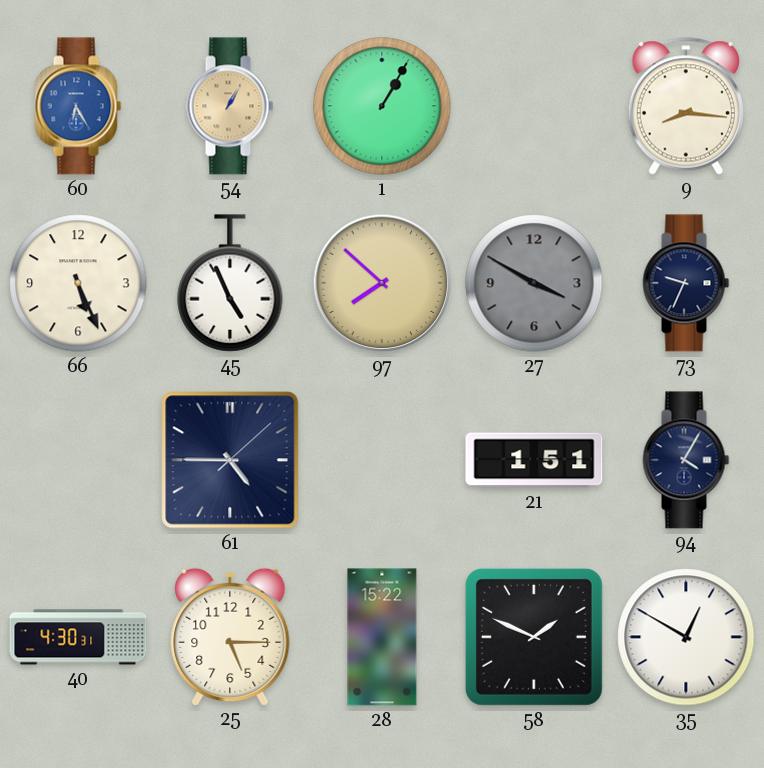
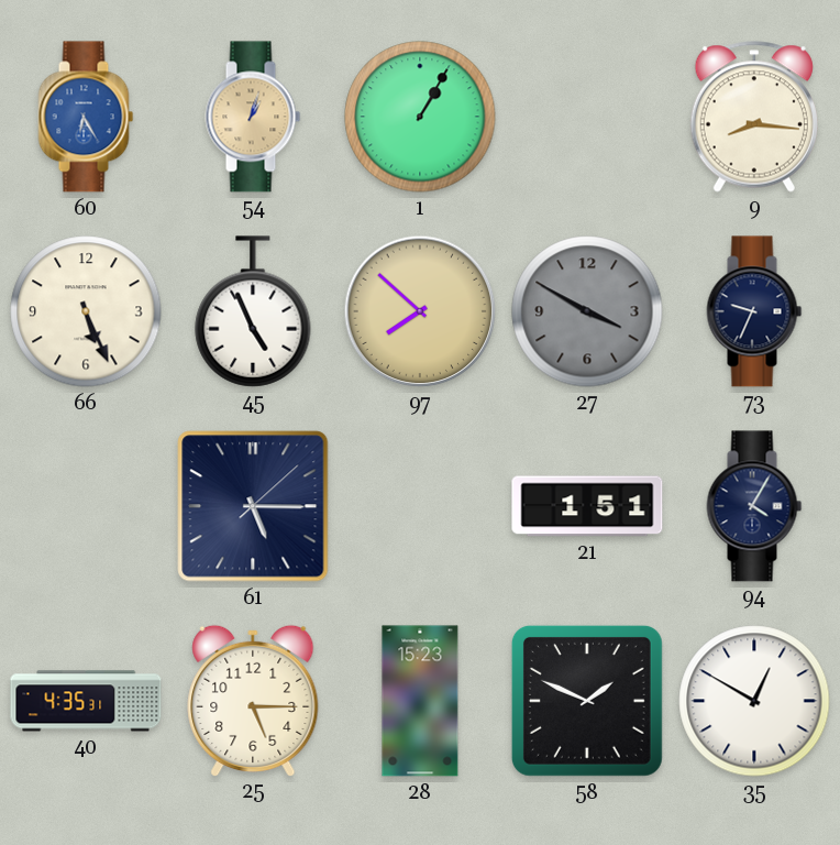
54: 1:05 -> 1:03
61: 4:45 -> 5:15
40: 4:30 -> 4:35
28: 15:22 -> 15:23
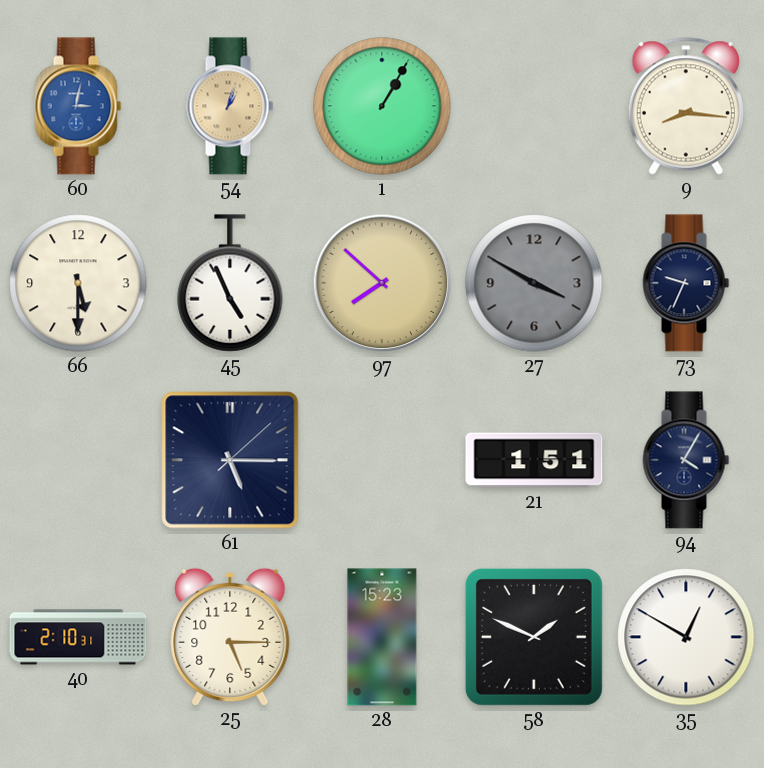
60: 6:25 -> 3:02
66: 5:26 -> 5:30
40: 4:35 -> 2:10
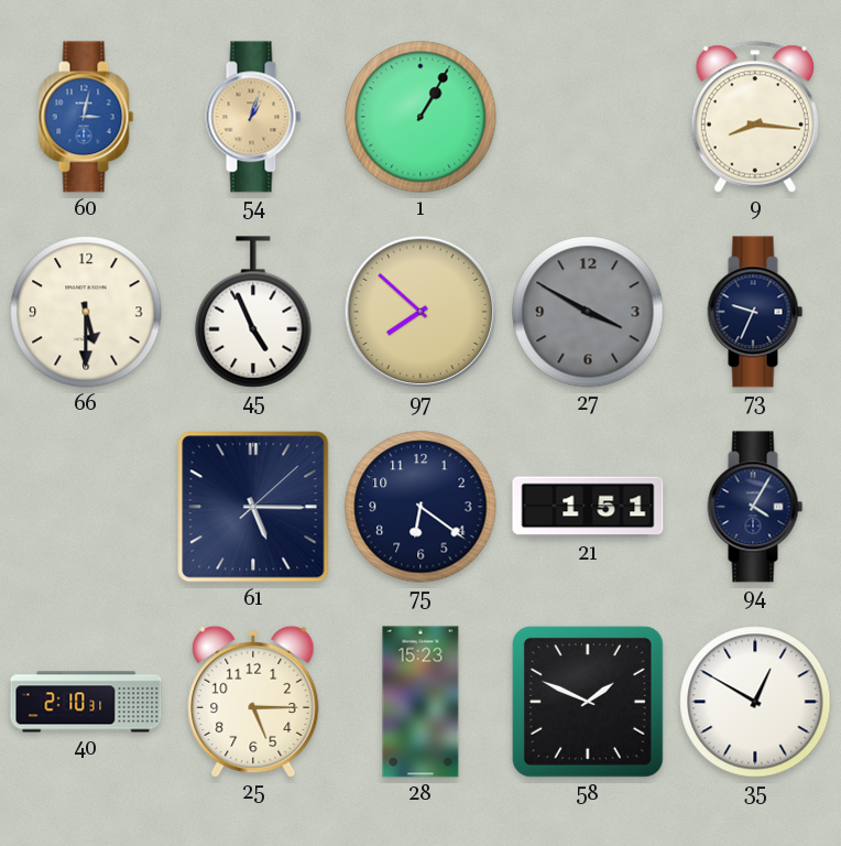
75: none -> 6:21
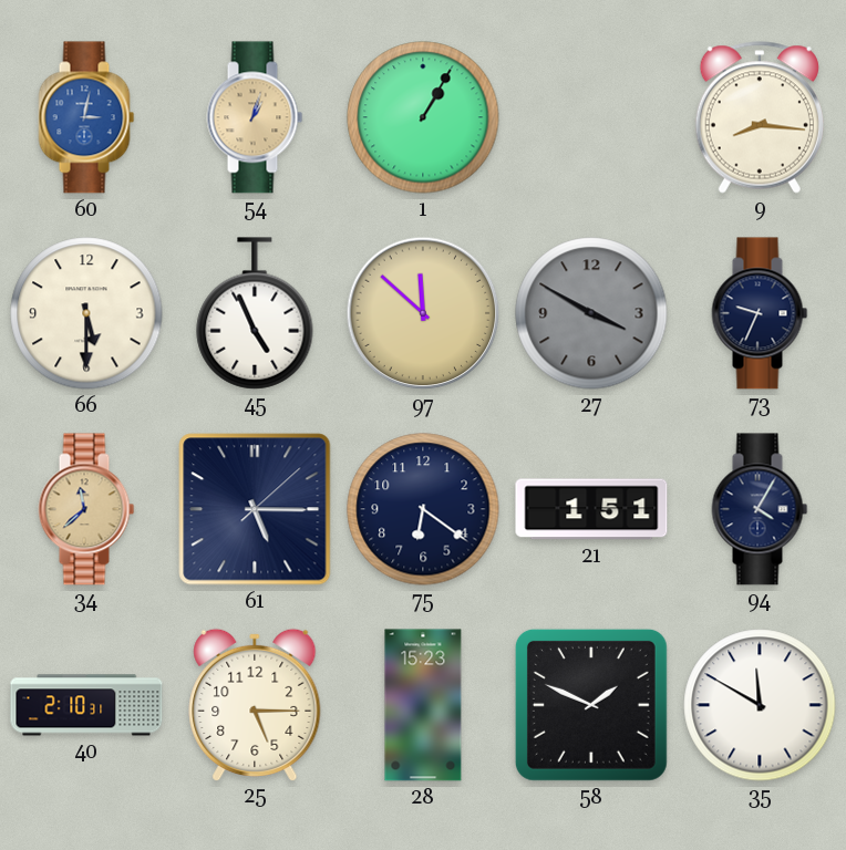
97: 7:52 -> 11:52
34: none -> 11:38
35: 12:50 -> 11:50
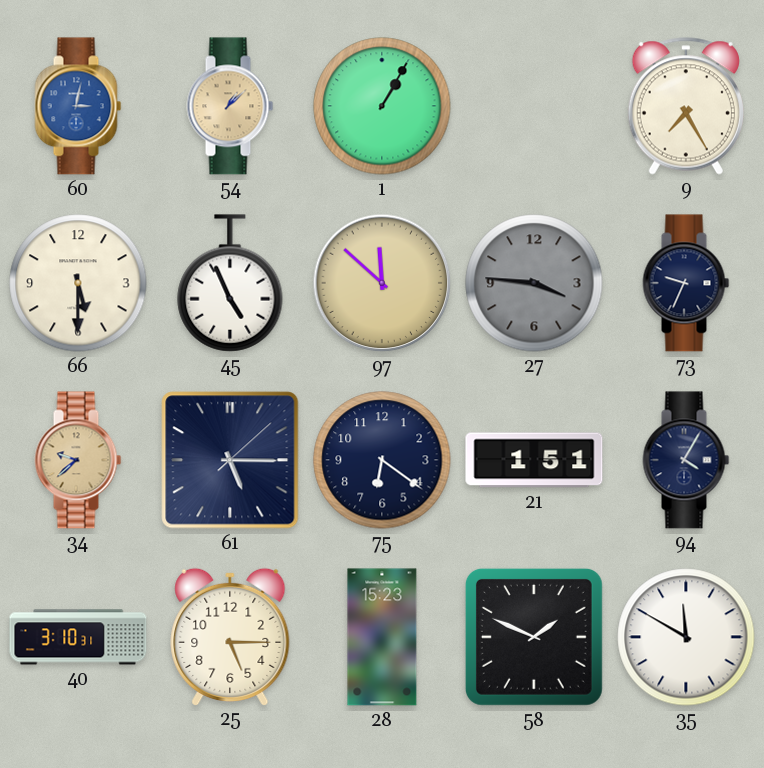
54: 1:03 -> 1:08
9: 8:16 -> 7:25
27: 3:50 -> 3:46
34: 11:38 -> 9:38
40: 2:10 -> 3:10
